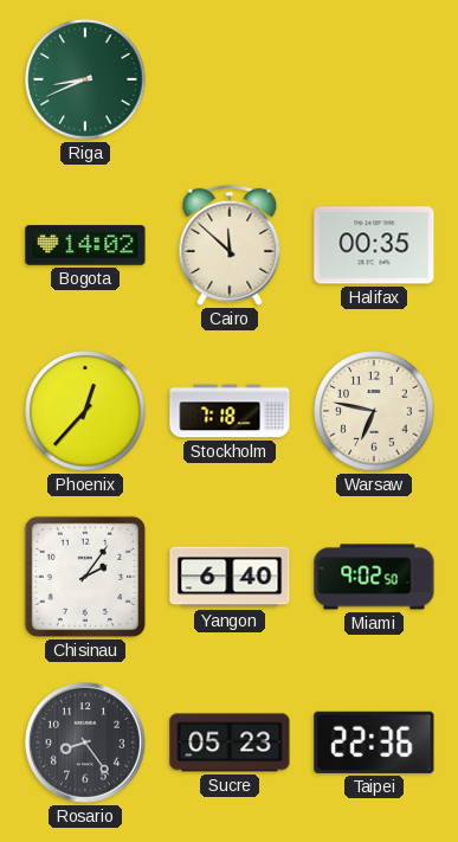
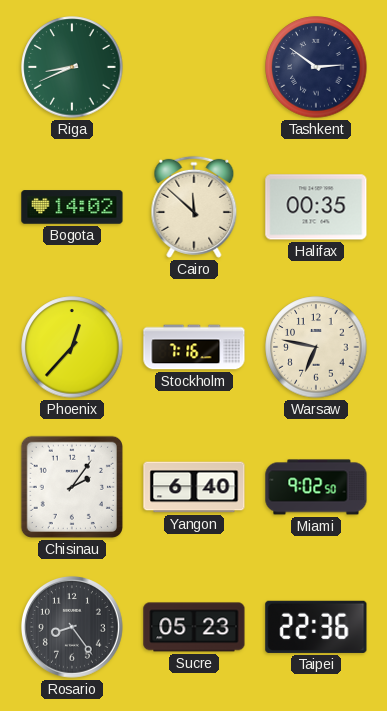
Tashkent: none -> 2:51
Stockholm: 7:18 -> 7:16
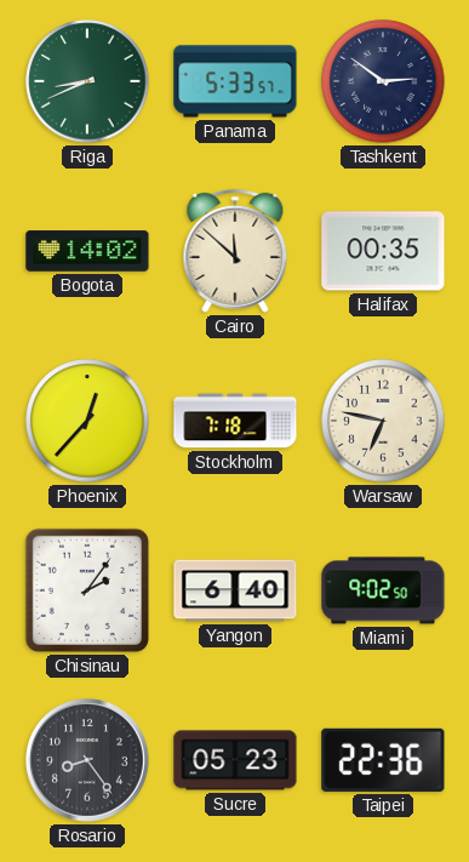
Panama: none -> 5:33
Stockholm: 7:16 -> 7:18
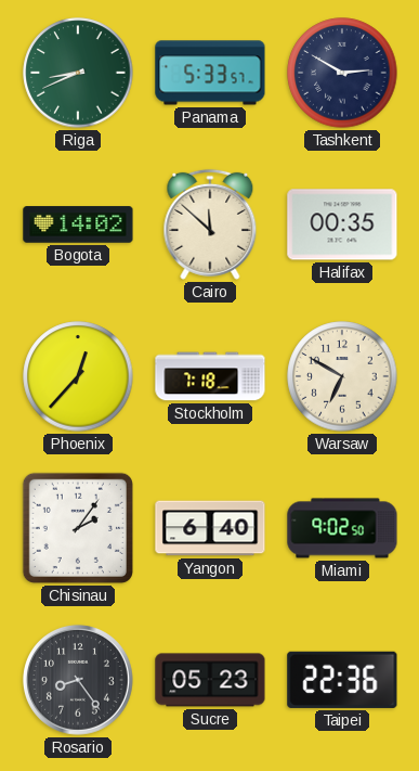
Tashkent: 2:51 -> 2:50
Warsaw: 6:47 -> 6:50
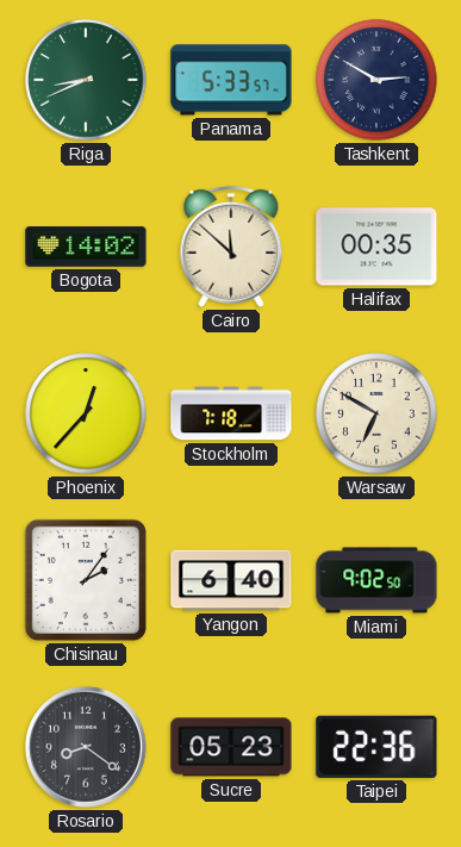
Rosario: 8:24 -> 8:21
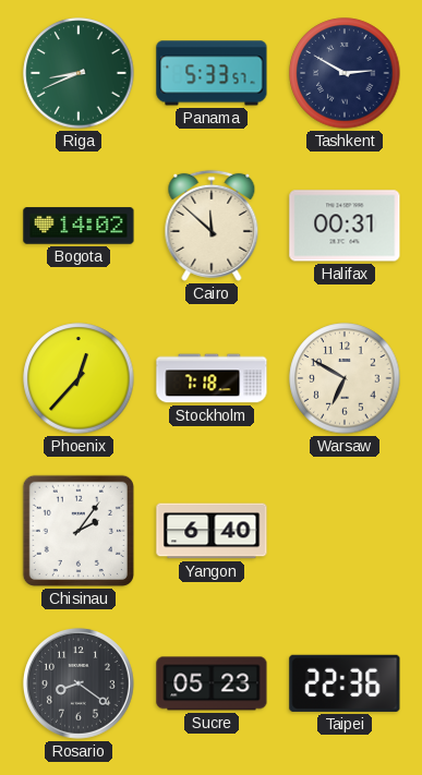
Halifax: 00:35 -> 00:31
Miami: 9:02 -> none
